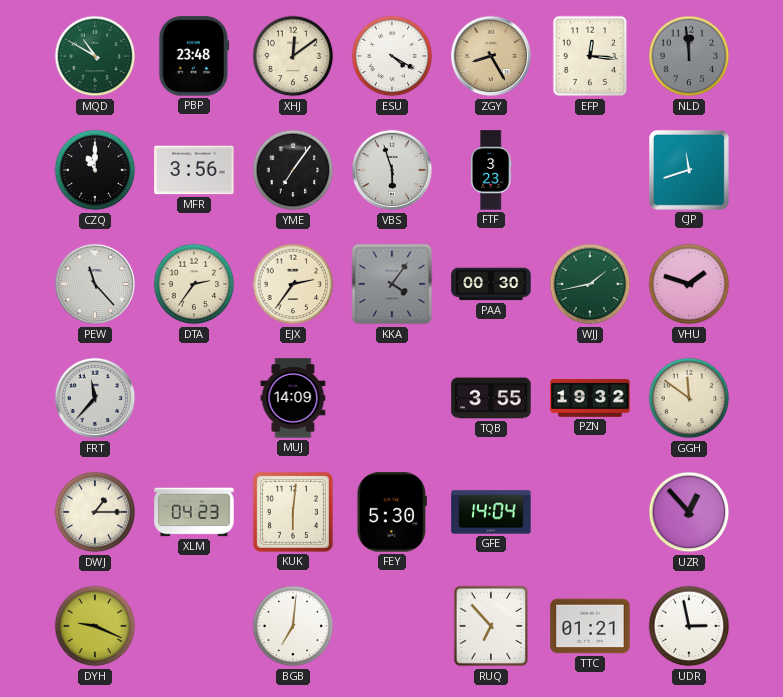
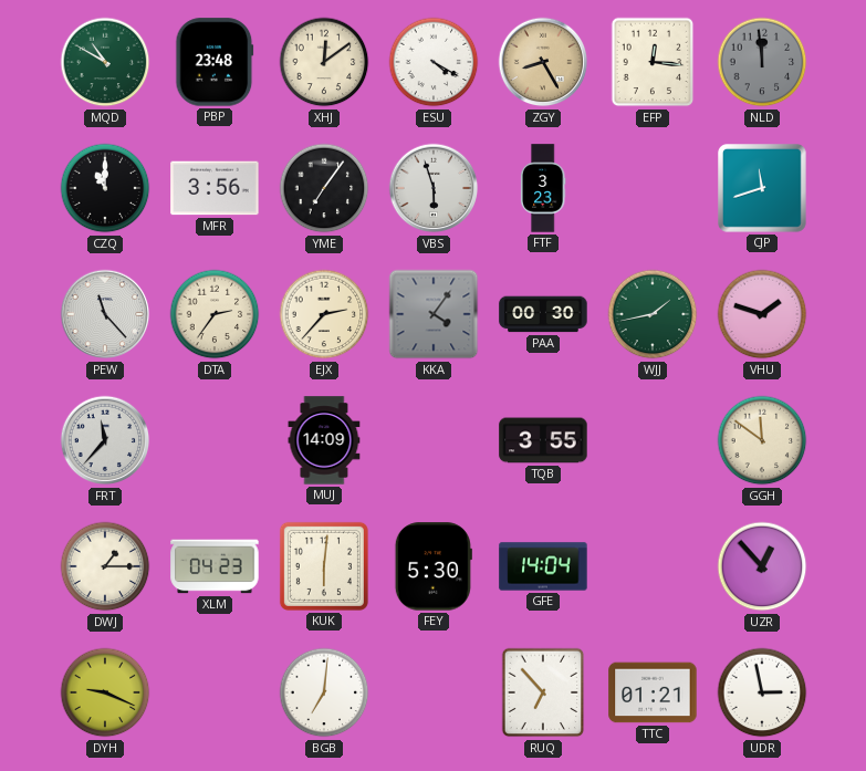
EJX: 2:36 -> 2:37
PZN: 19:32 -> none
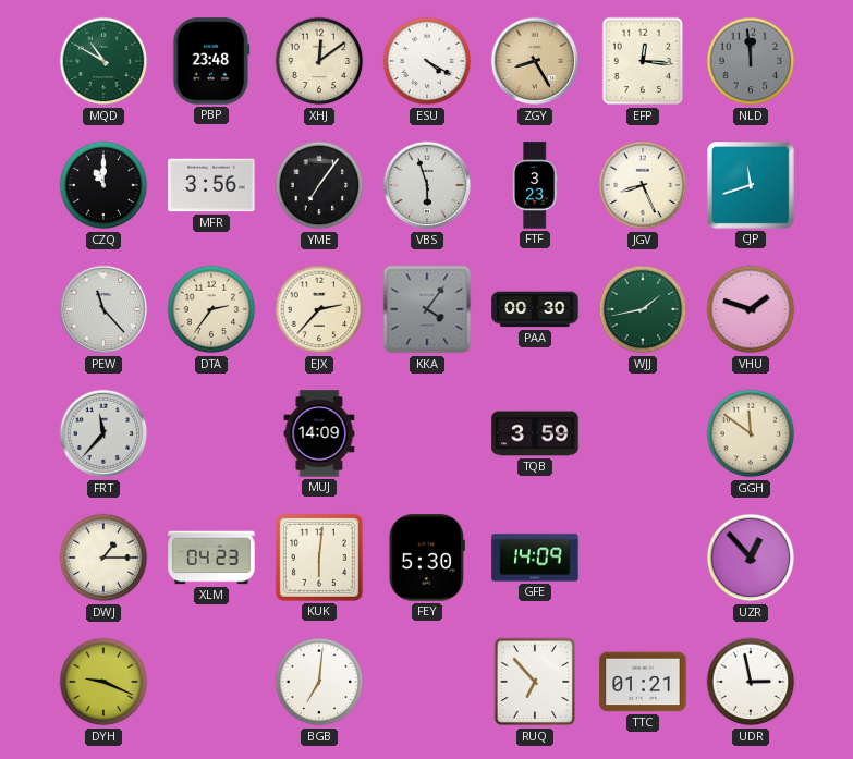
JGV: none -> 8:26
TQB: 3:55 -> 3:59
GFE: 14:04 -> 14:09
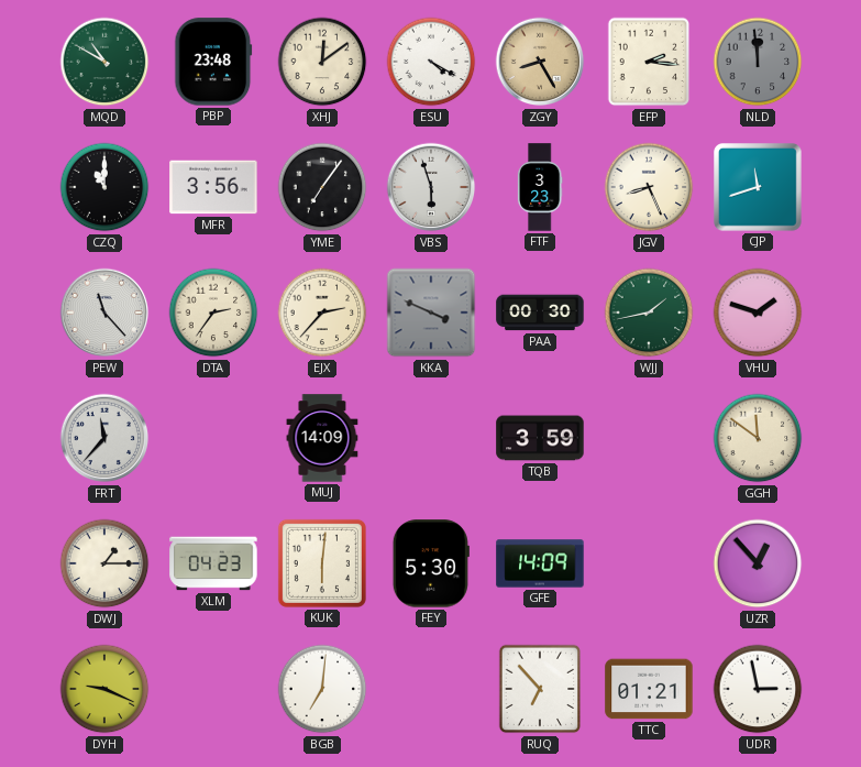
EFP: 12:16 -> 2:16
KKA: 4:06 -> 3:49
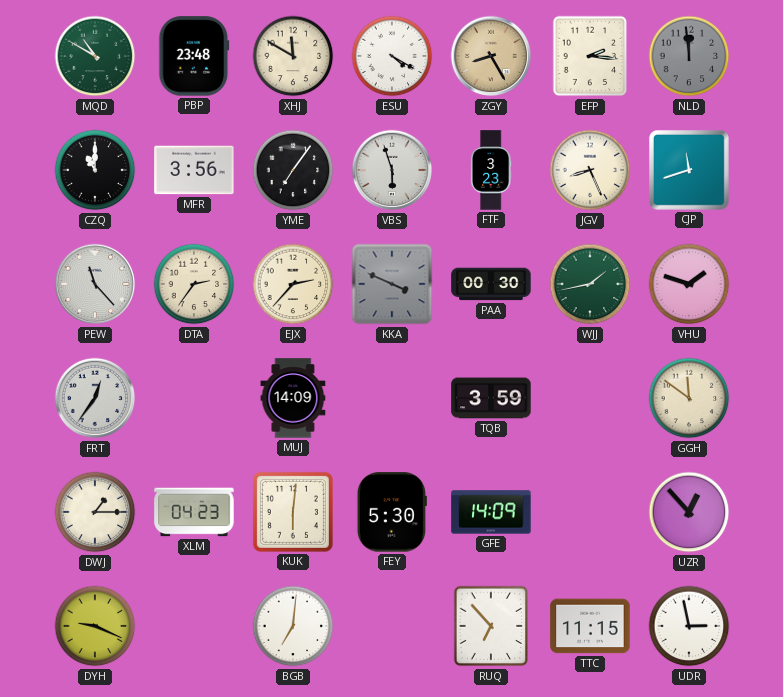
XHJ: 12:09 -> 11:50
FRT: 11:37 -> 12:36
TTC: 01:21 -> 11:15
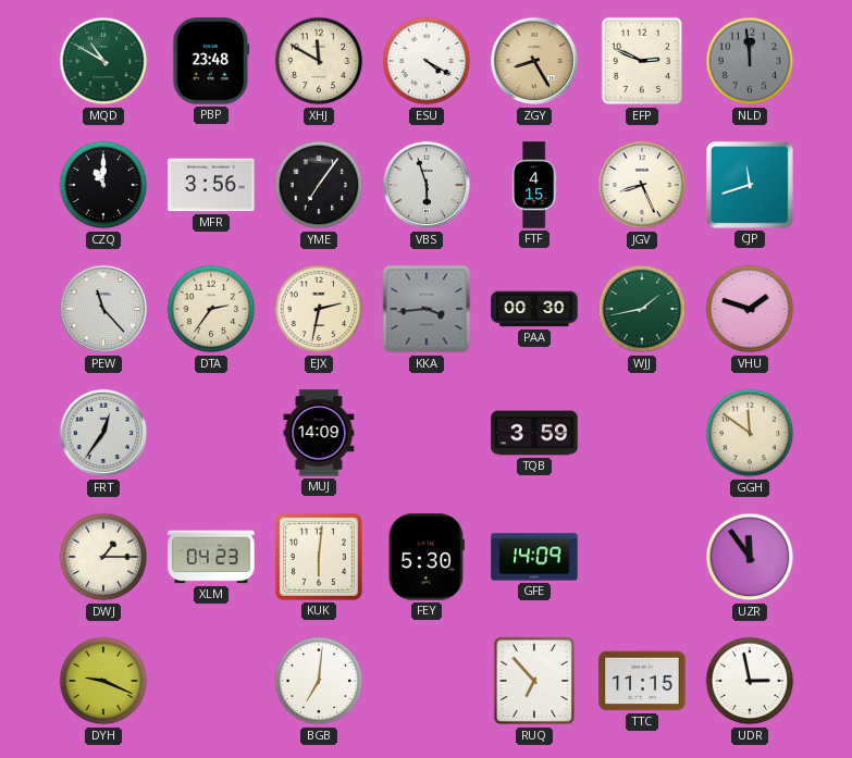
EFP: 2:16 -> 2:49
FTF: 3:23 -> 4:15
EJX: 2:37 -> 2:32
KKA: 3:49 -> 3:44
UZR: 12:53 -> 11:54
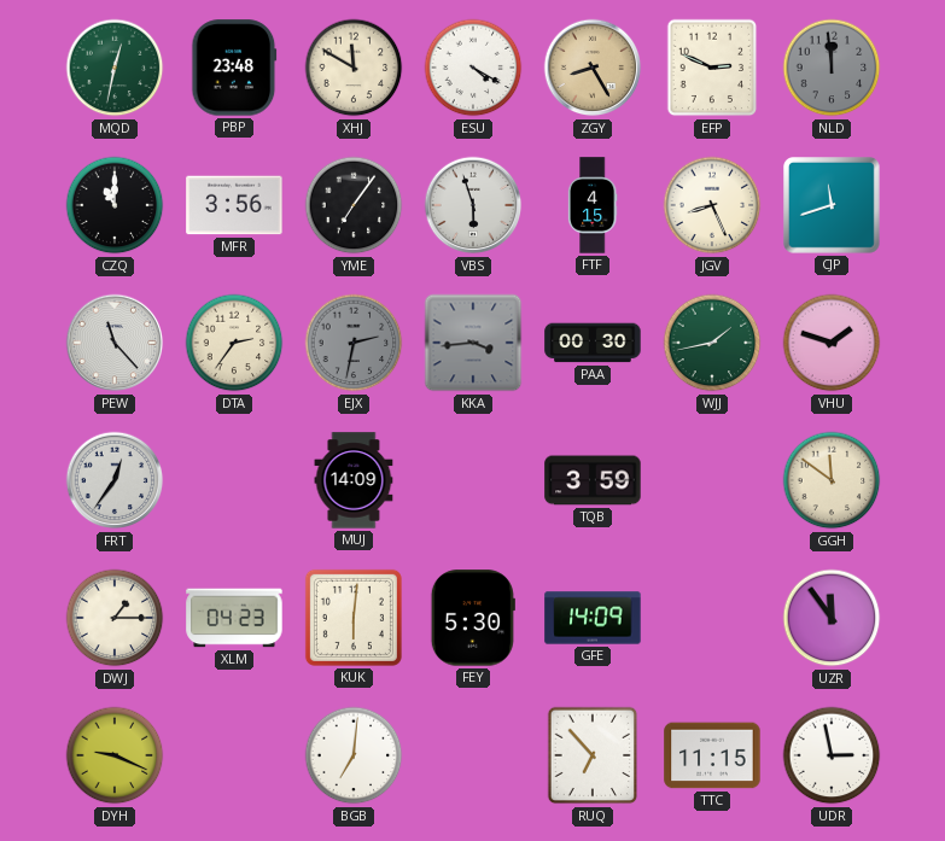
MQD: 10:50 -> 12:32
EJX dial: cream -> grey
